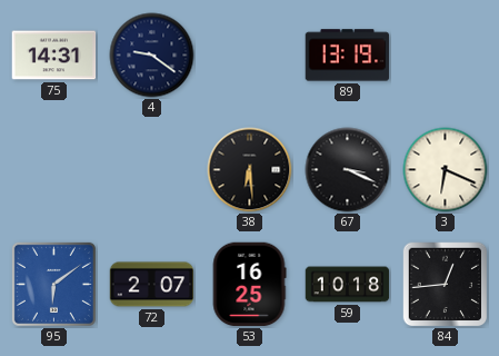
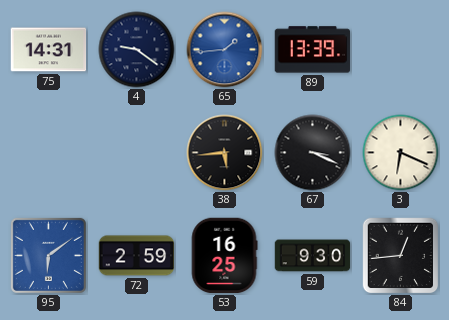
65: none -> 1:44
89: 13:19 -> 13:39
38: 6:29 -> 5:44
72: 2:07 -> 2:59
59: 10:18 -> 9:30
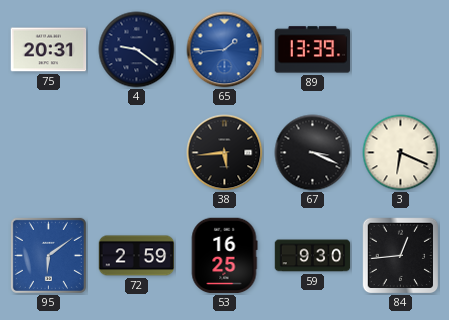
75: 14:31 -> 20:31
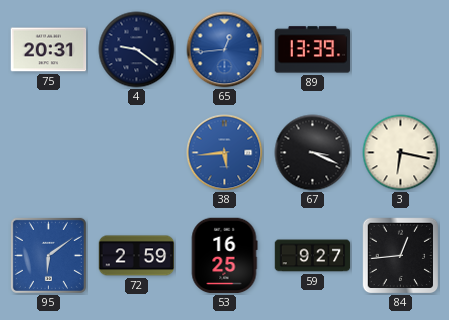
65: 1:44 -> 12:44
38 dial: black -> blue
3: 6:19 -> 6:17
59: 9:30 -> 9:27
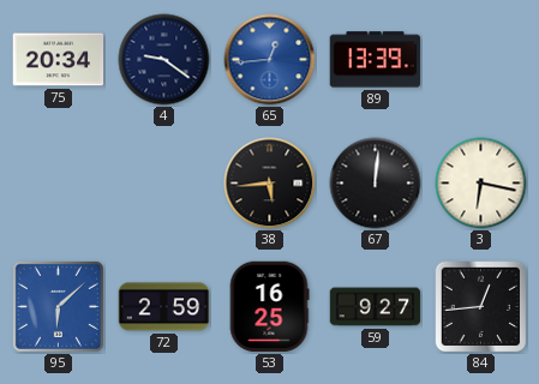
75: 20:31 -> 20:34
38 dial: blue -> black
67: 3:19 -> 12:01
95: 6:09 -> 6:08
